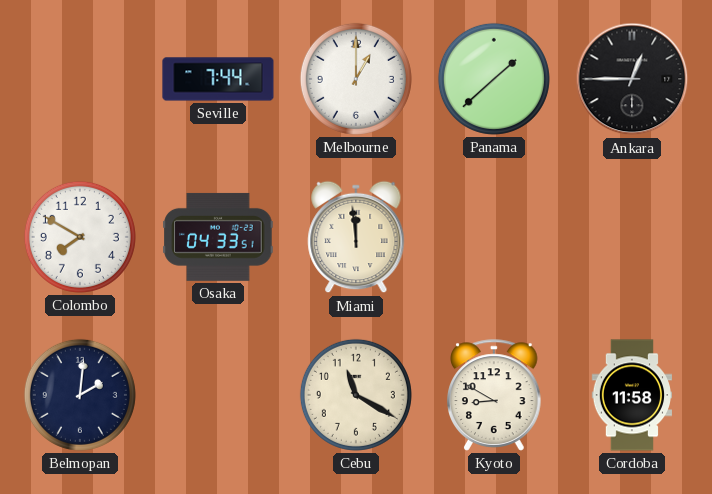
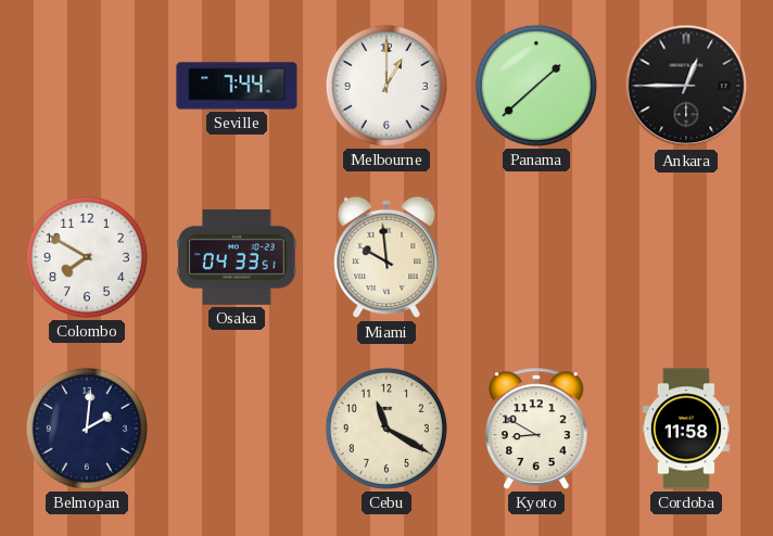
Miami: 11:59 -> 9:59
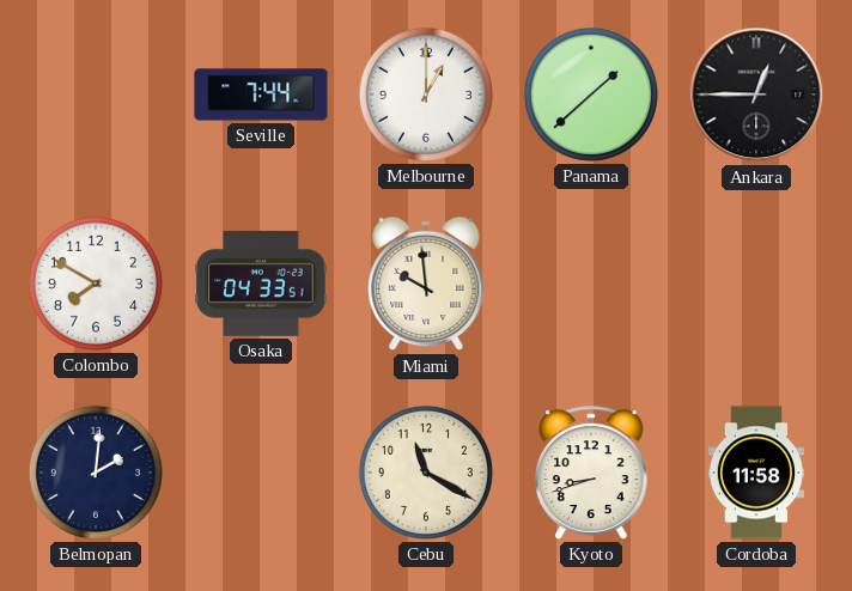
Kyoto: 8:50 -> 8:42
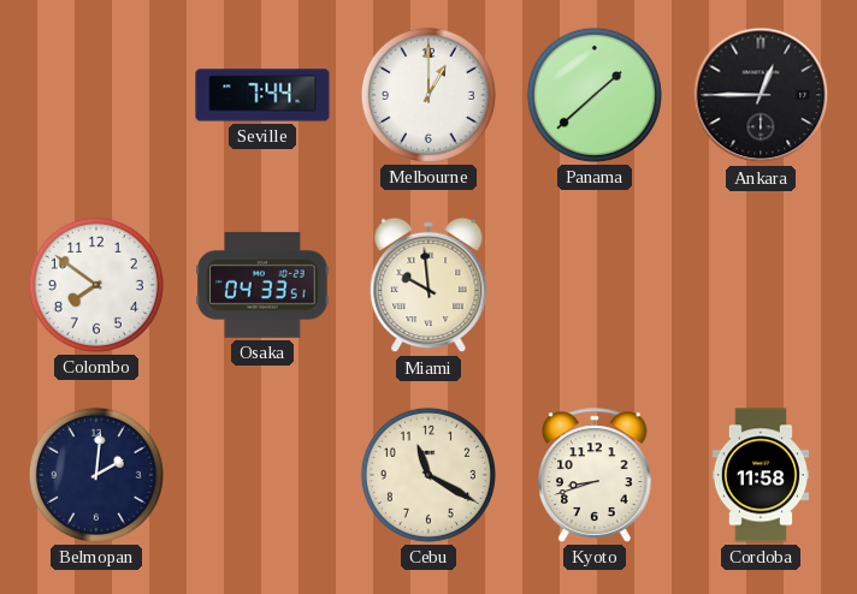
Colombo: 7:50 -> 7:51
